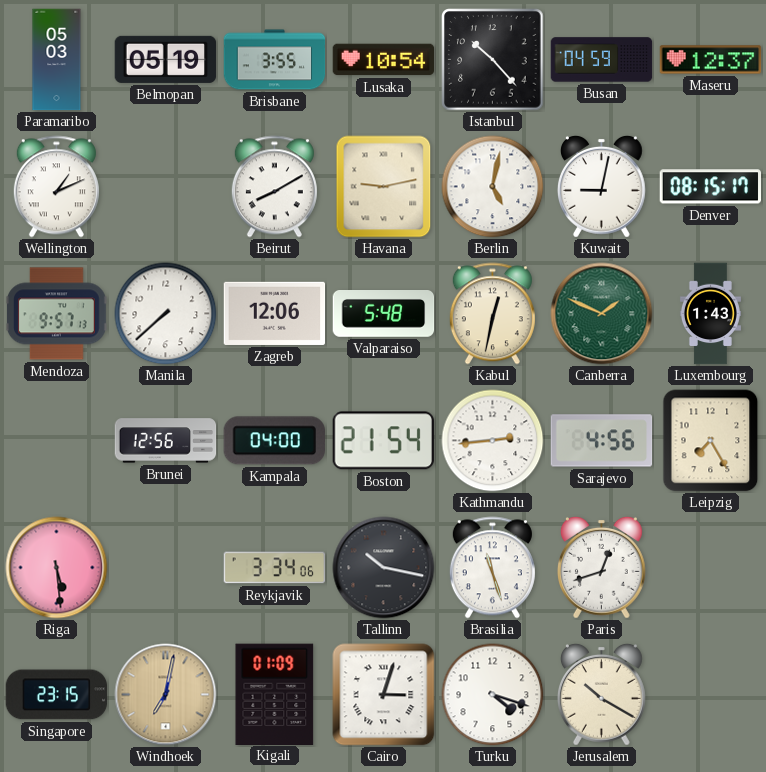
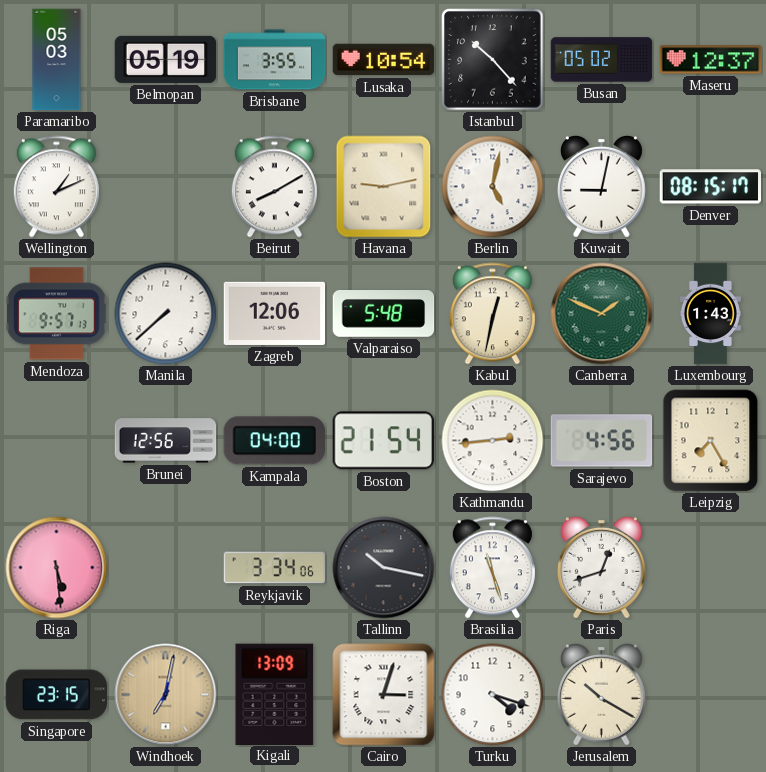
Busan: 04:59 -> 05:02
Kigali: 01:09 -> 13:09
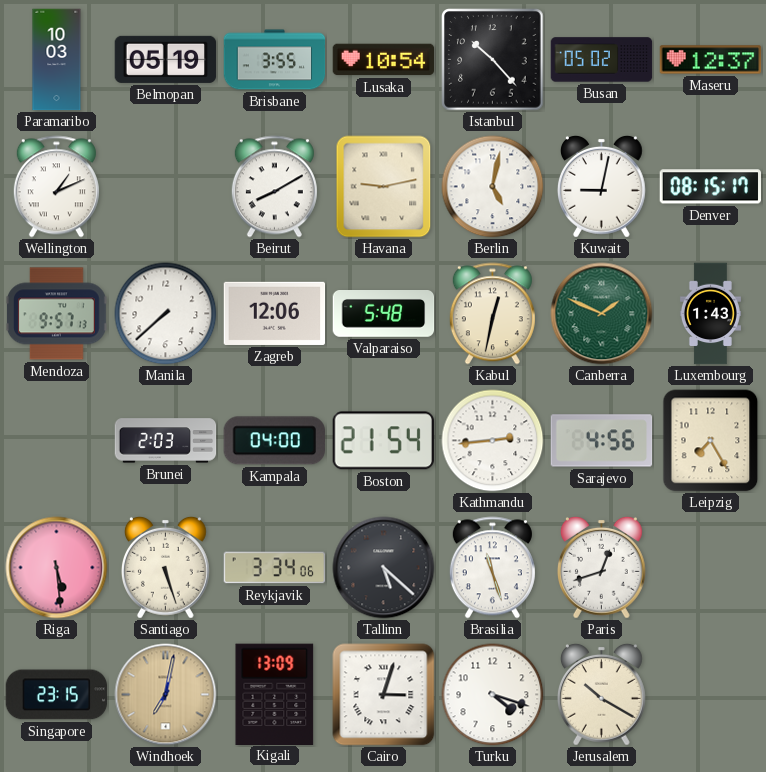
Paramaribo: 05:03 -> 10:03
Brunei: 12:56 -> 2:03
Santiago: none -> 5:27
Tallinn: 10:17 -> 5:22
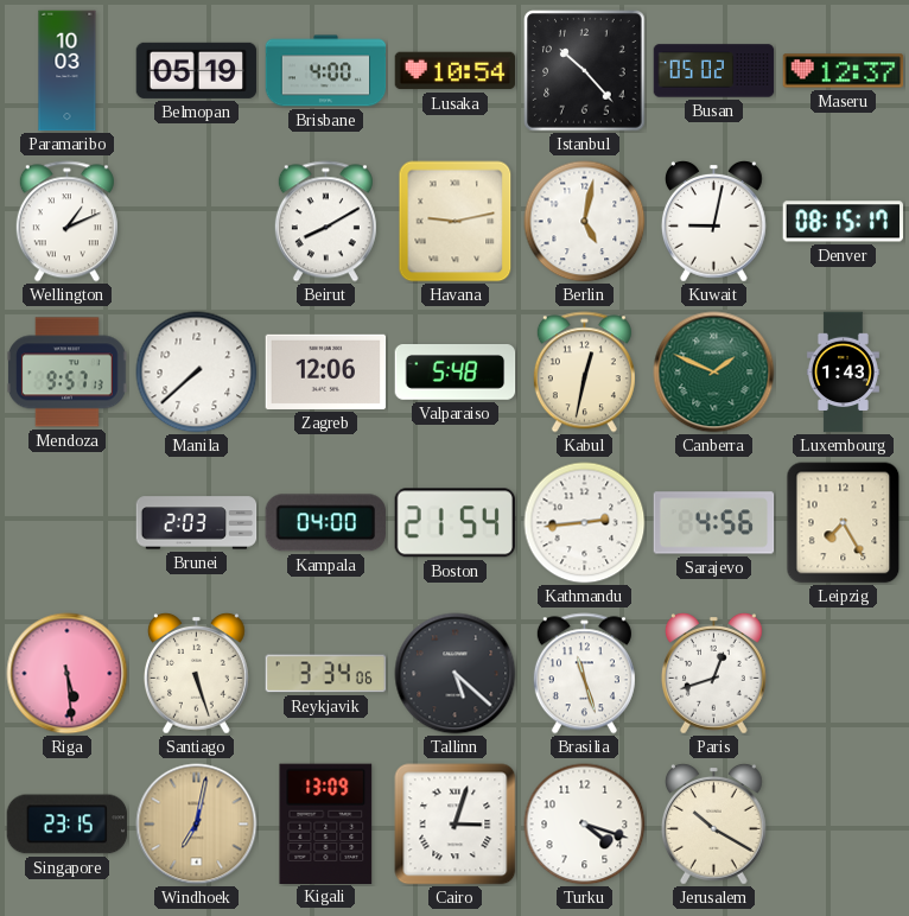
Brisbane: 3:55 -> 4:00
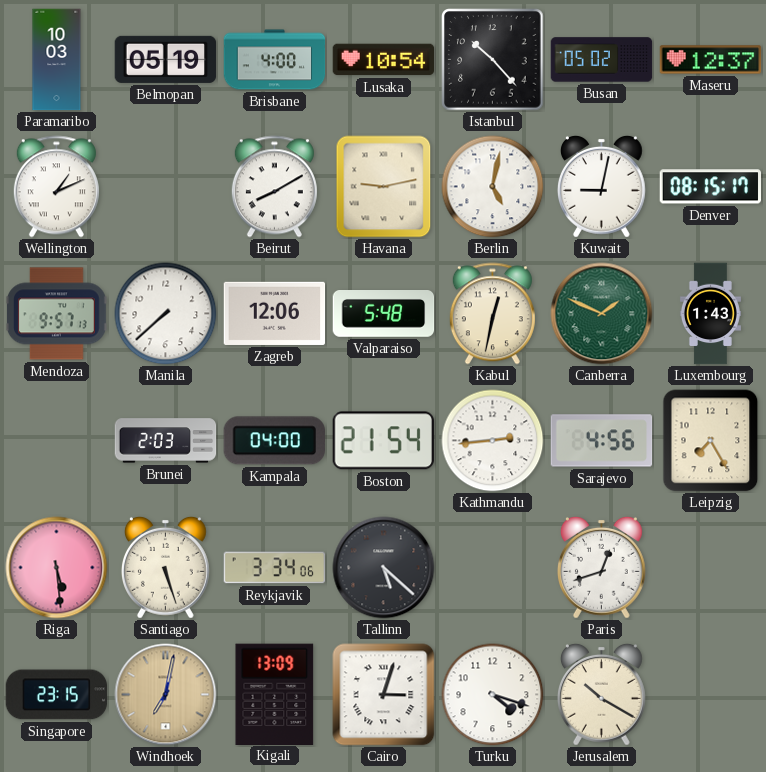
Brasilia: 11:27 -> none
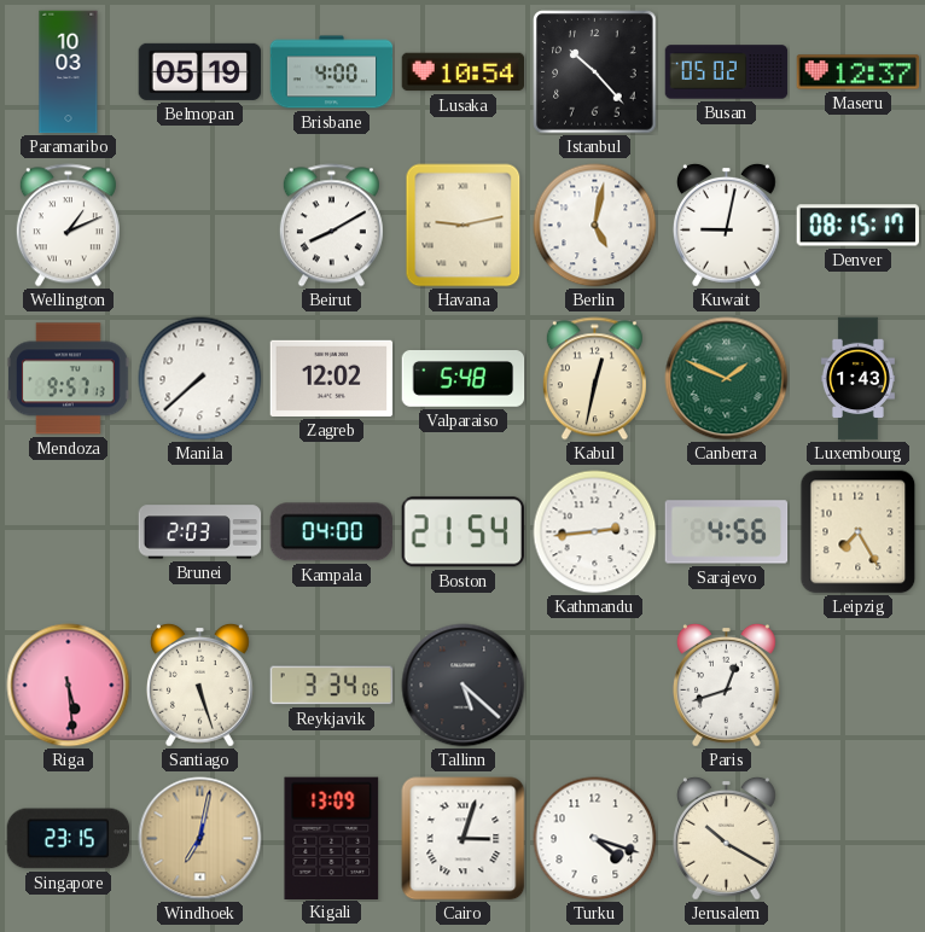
Zagreb: 12:06 -> 12:02
